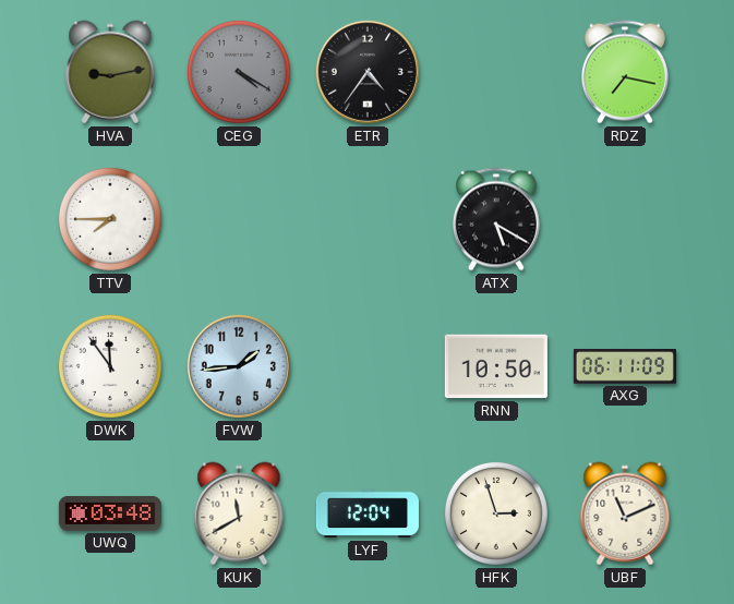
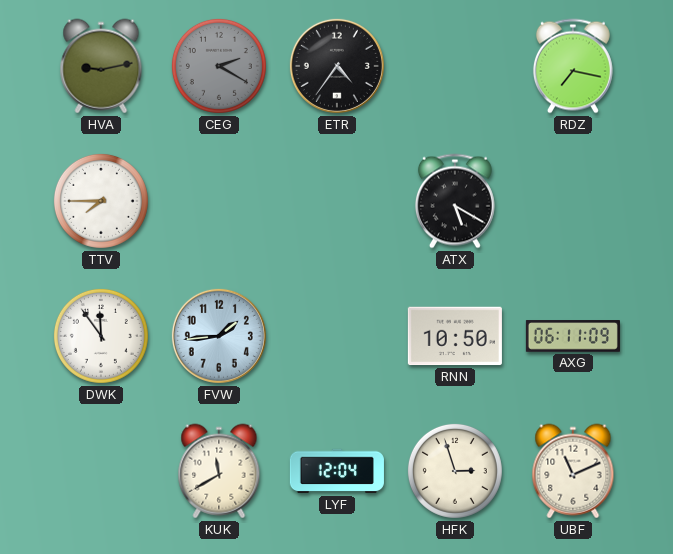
CEG: 4:20 -> 2:20
UWQ: 03:48 -> none
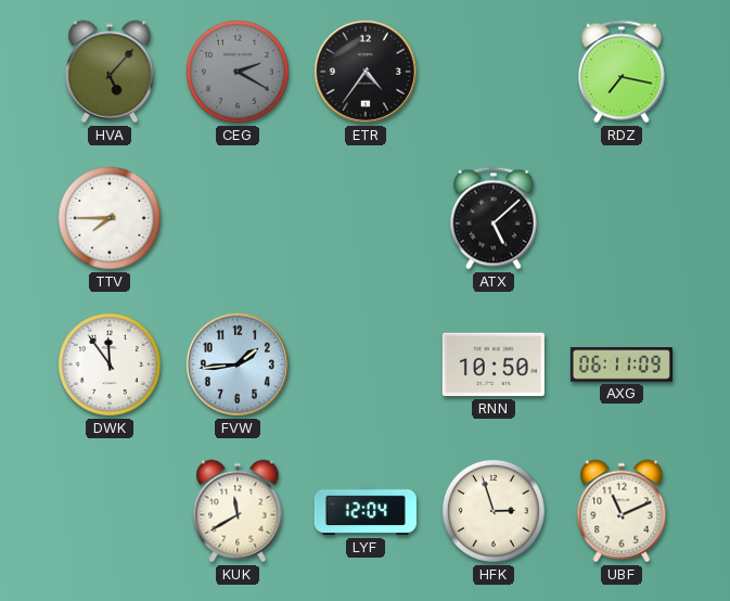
HVA: 9:13 -> 5:07
ATX: 5:20 -> 5:08
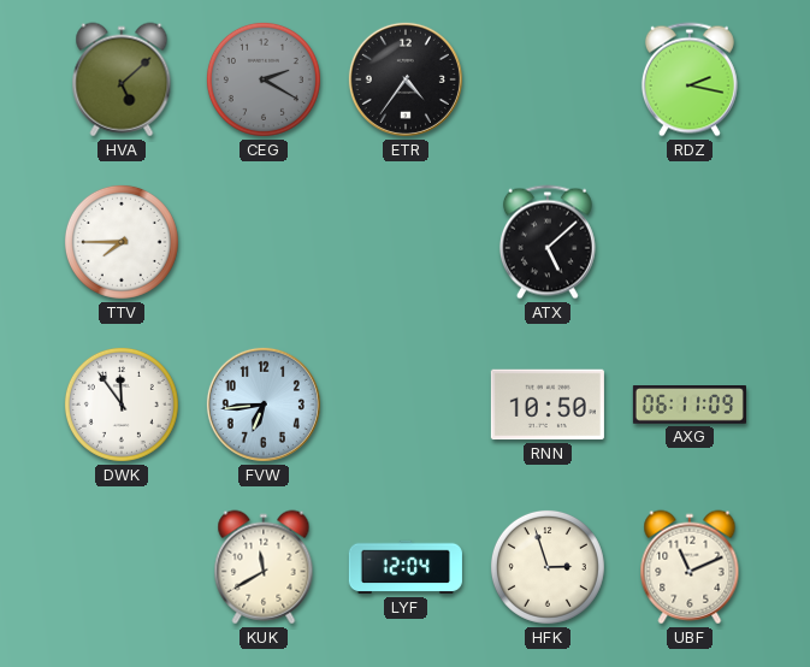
HVA: 5:07 -> 5:08
RDZ: 7:17 -> 2:17
FVW: 1:44 -> 6:44
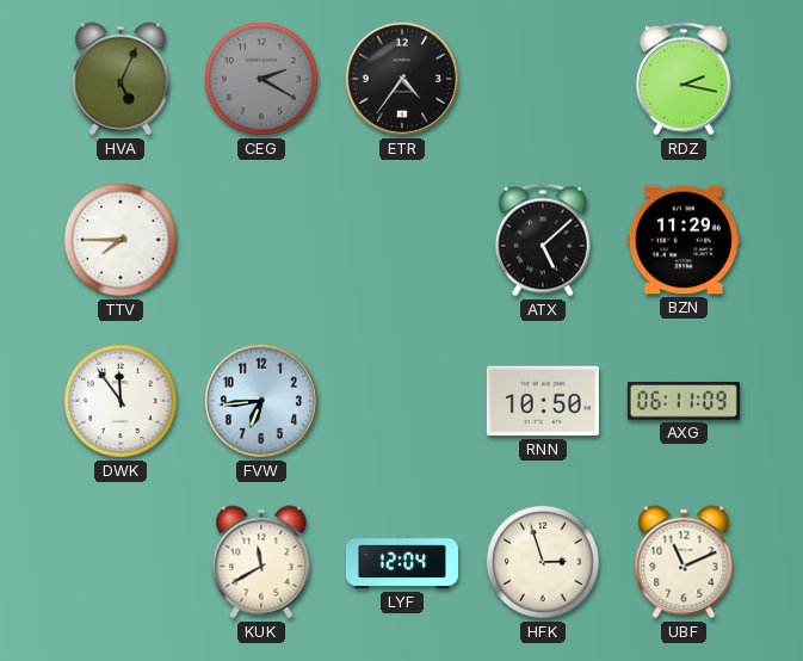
HVA: 5:08 -> 5:04
BZN: none -> 11:29
